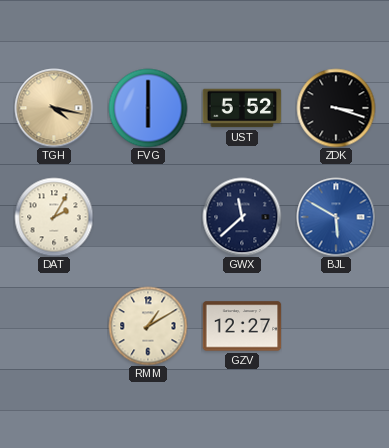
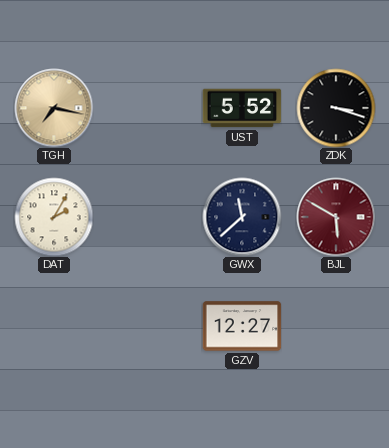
TGH: 4:17 -> 7:17
FVG: 6:00 -> none
BJL dial: blue -> burgundy
RMM: 1:10 -> none
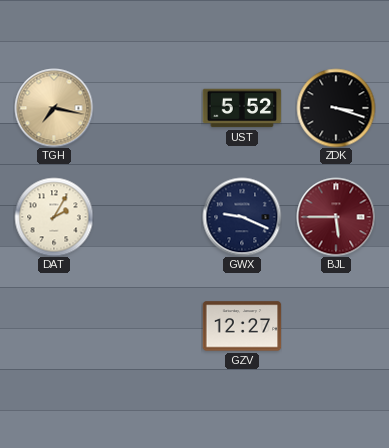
GWX: 11:38 -> 9:19
BJL: 5:50 -> 5:45
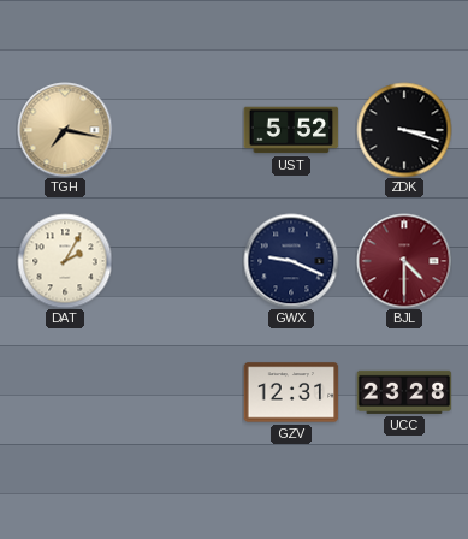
BJL: 5:45 -> 4:30
GZV: 12:27 -> 12:31
UCC: none -> 23:28
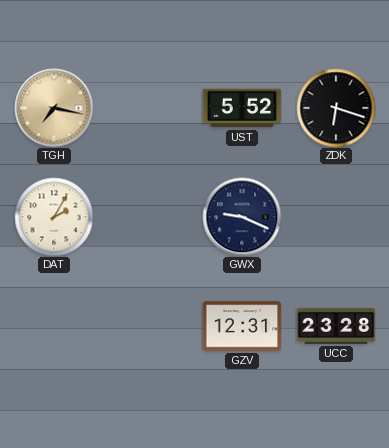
ZDK: 3:18 -> 6:18
BJL: 4:30 -> none
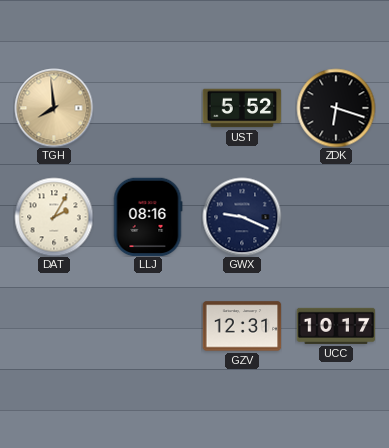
TGH: 7:17 -> 7:59
LLJ: none -> 08:16
UCC: 23:28 -> 10:17
